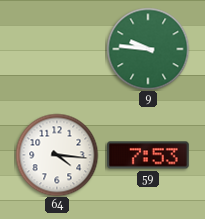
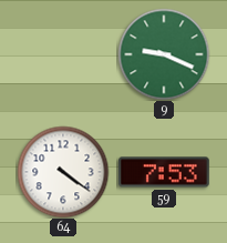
9: 9:46 -> 9:19
64: 4:16 -> 4:21
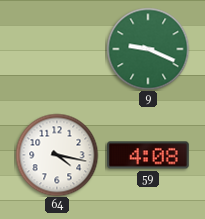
64: 4:21 -> 4:17
59: 7:53 -> 4:08
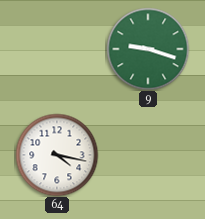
9: 9:19 -> 9:18
59: 4:08 -> none
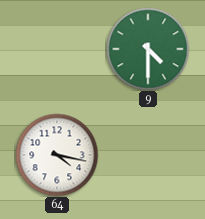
9: 9:18 -> 4:30
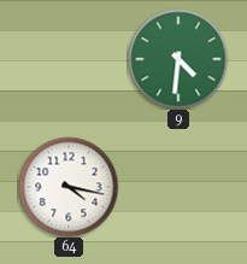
9: 4:30 -> 4:31
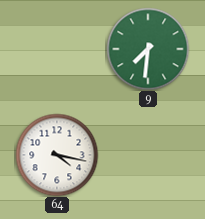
9: 4:31 -> 7:31
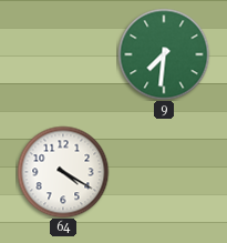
64: 4:17 -> 4:20
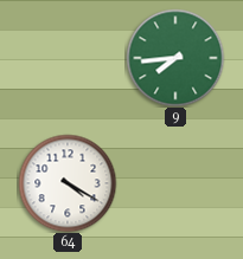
9: 7:31 -> 7:44
